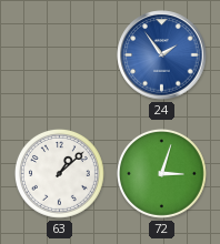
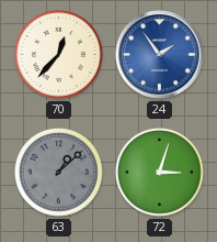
70: none -> 12:37
63 dial: white -> grey
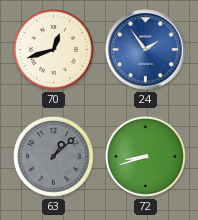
70: 12:37 -> 12:42
72: 3:03 -> 8:42
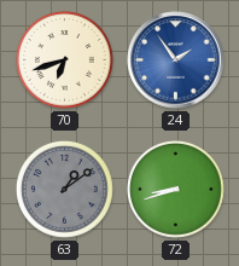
70: 12:42 -> 6:42
63: 1:08 -> 1:09
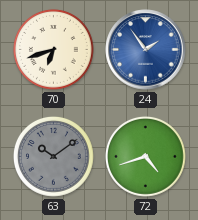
63: 1:09 -> 10:09
72: 8:42 -> 4:42
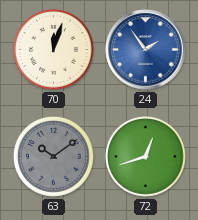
70: 6:42 -> 12:03
72: 4:42 -> 12:42
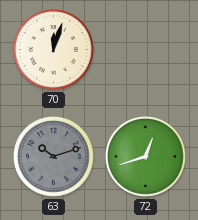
24: 1:54 -> none
63: 10:09 -> 10:12
